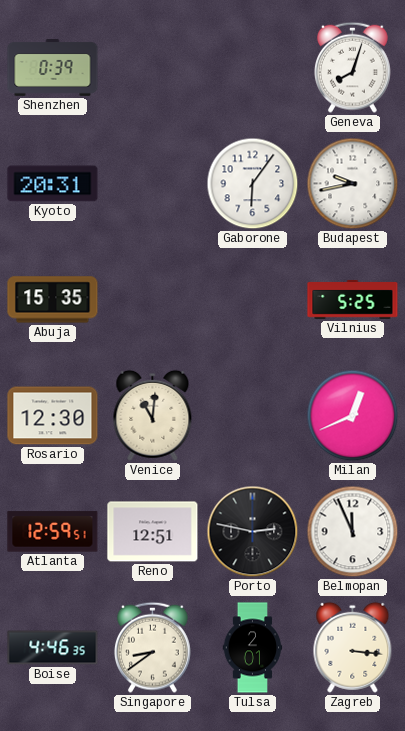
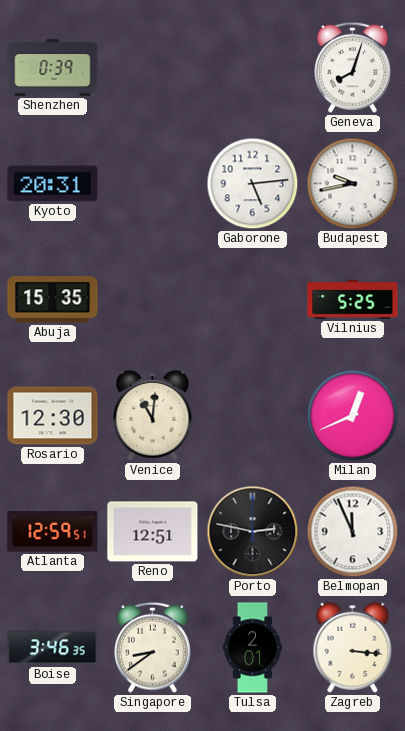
Gaborone: 6:06 -> 5:14
Boise: 4:46 -> 3:46
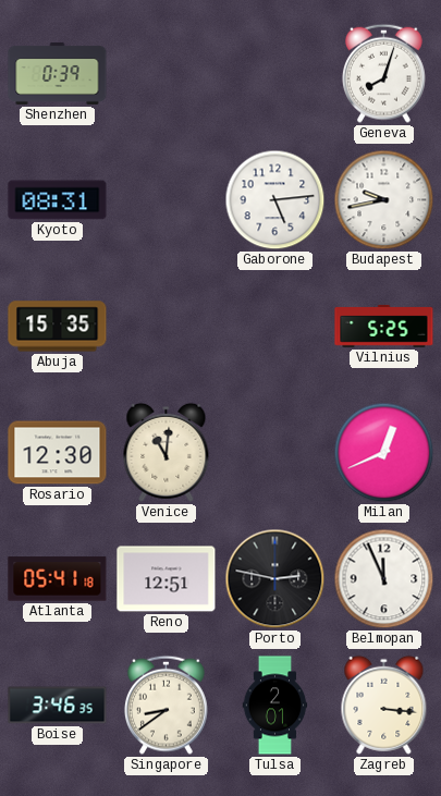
Kyoto: 20:31 -> 08:31
Atlanta: 12:59 -> 05:41
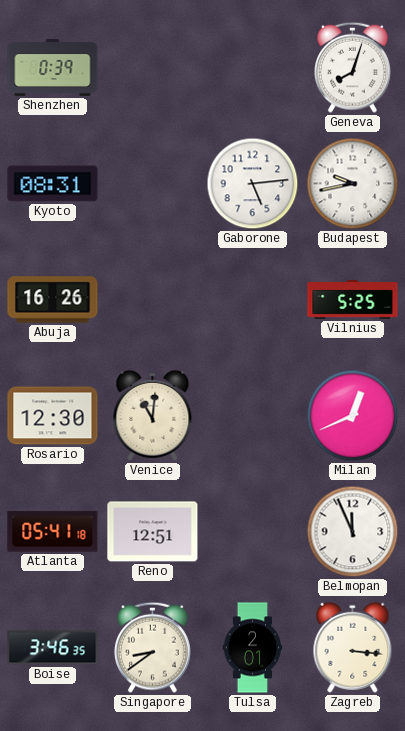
Abuja: 15:35 -> 16:26
Porto: 2:47 -> none
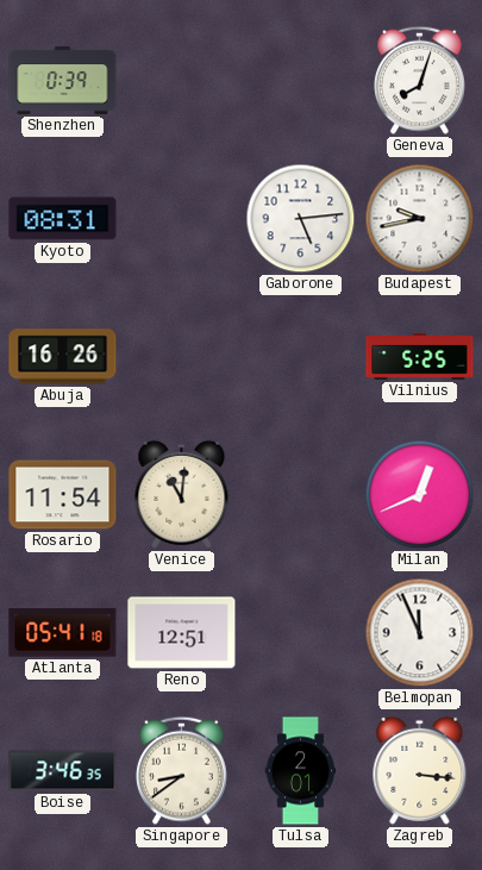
Rosario: 12:30 -> 11:54
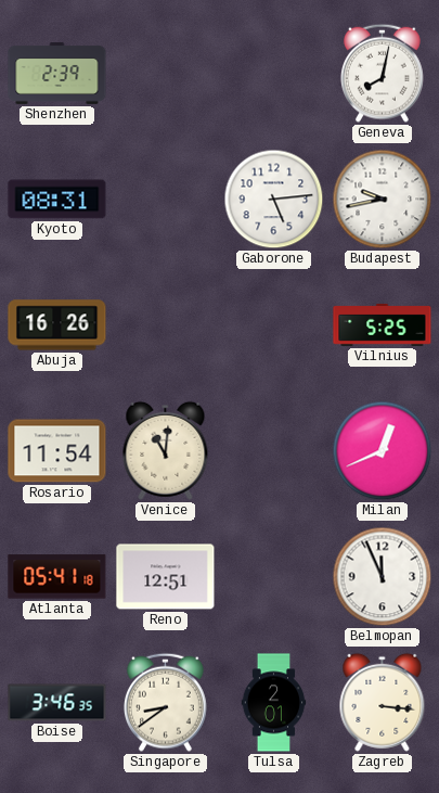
Shenzhen: 0:39 -> 2:39
Geneva: 8:03 -> 8:02
